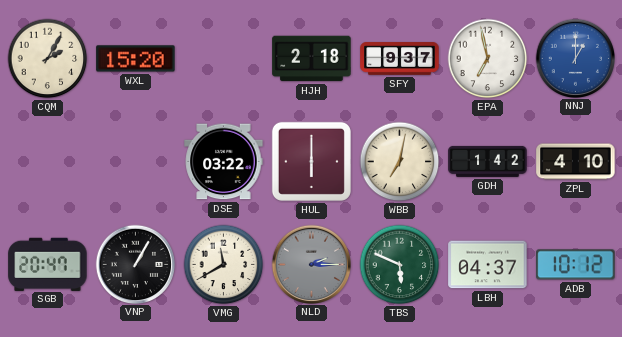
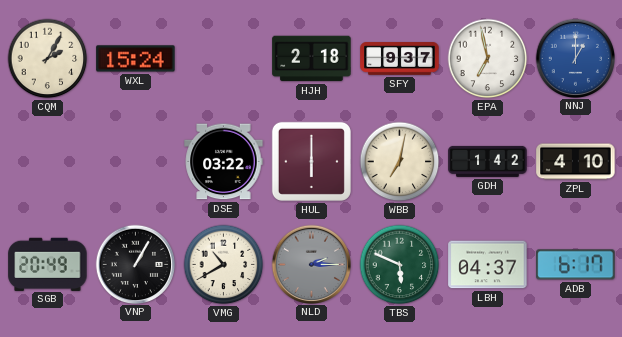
WXL: 15:20 -> 15:24
SGB: 20:47 -> 20:49
VMG: 11:40 -> 10:40
ADB: 10:12 -> 6:17
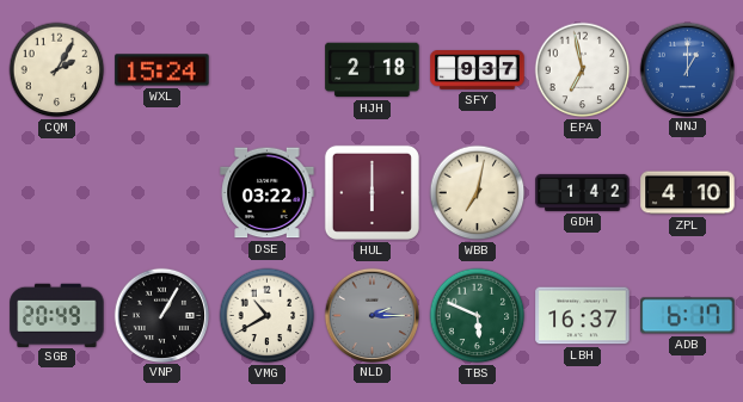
LBH: 04:37 -> 16:37
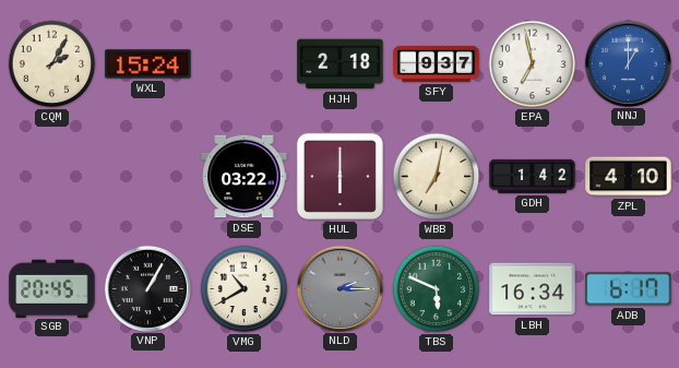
SGB: 20:49 -> 20:45
LBH: 16:37 -> 16:34
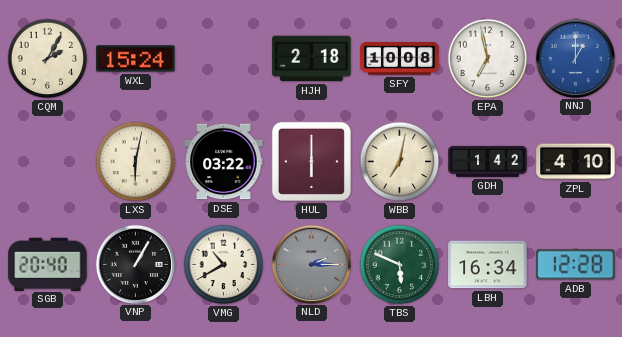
SFY: 9:37 -> 10:08
LXS: none -> 6:02
SGB: 20:45 -> 20:40
ADB: 6:17 -> 12:28
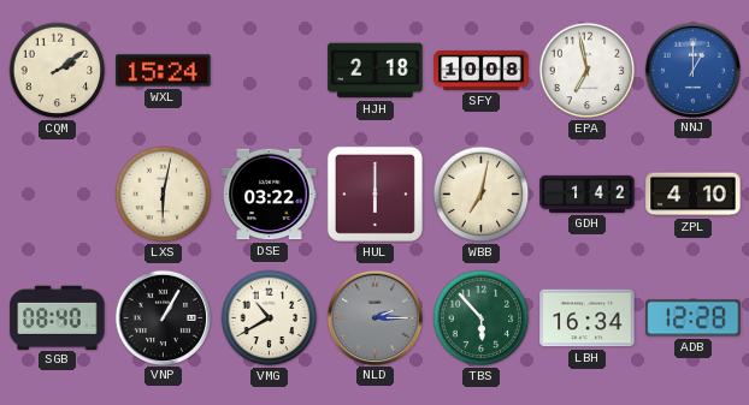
CQM: 2:05 -> 2:09
SGB: 20:40 -> 08:40
TBS: 5:49 -> 5:53
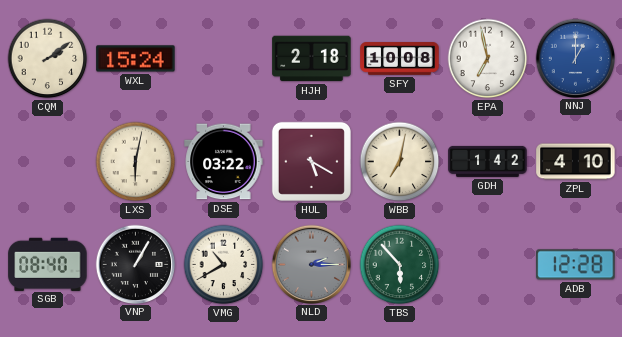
HUL: 6:00 -> 5:20
LBH: 16:34 -> none
